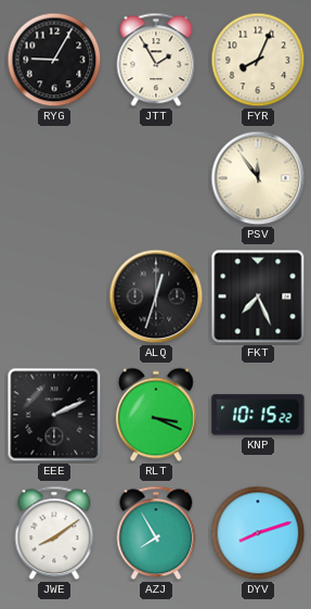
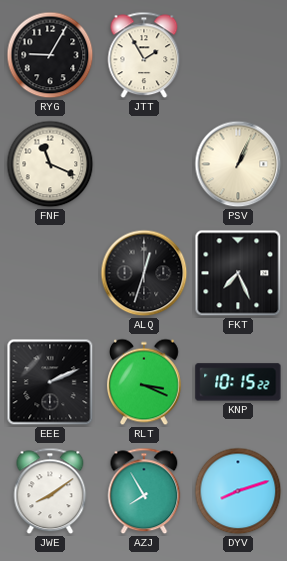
FYR: 8:04 -> none
FNF: none -> 11:19
PSV: 11:54 -> 1:04
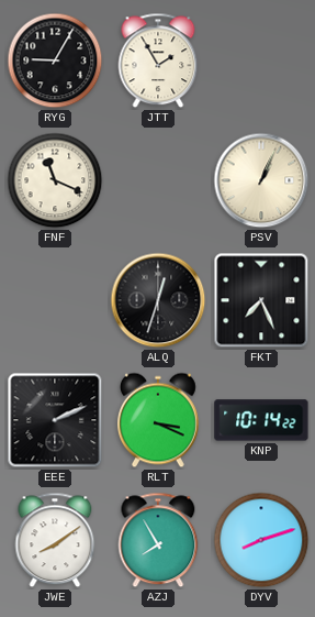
KNP: 10:15 -> 10:14
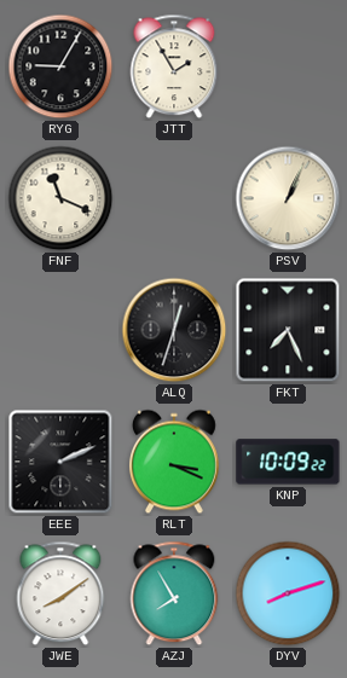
KNP: 10:14 -> 10:09
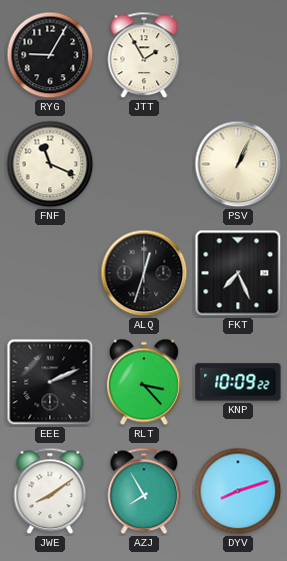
RLT: 3:19 -> 3:23
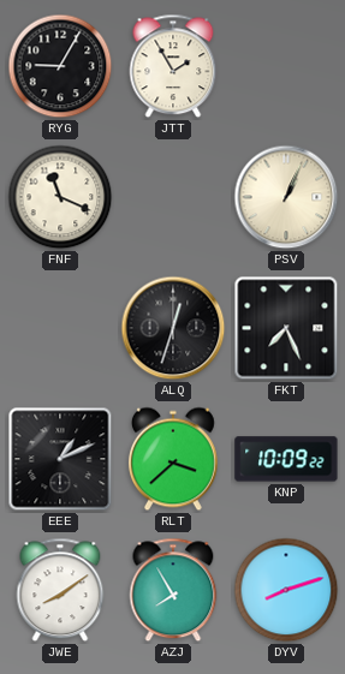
EEE: 2:11 -> 1:11
RLT: 3:23 -> 3:38
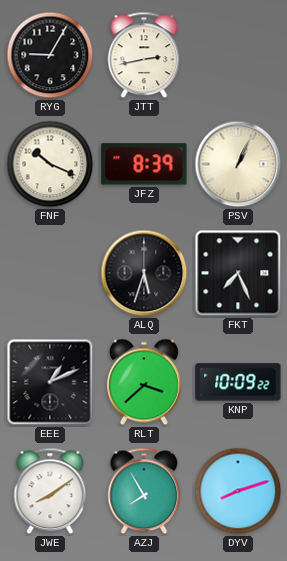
JTT: 1:55 -> 2:43
FNF: 11:19 -> 10:19
JFZ: none -> 8:39
ALQ: 12:33 -> 5:33
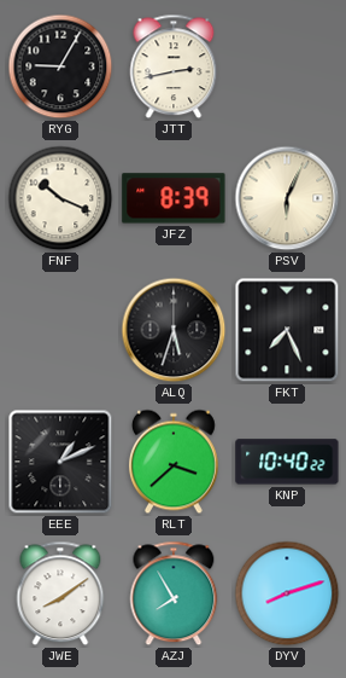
PSV: 1:04 -> 6:04
KNP: 10:09 -> 10:40
